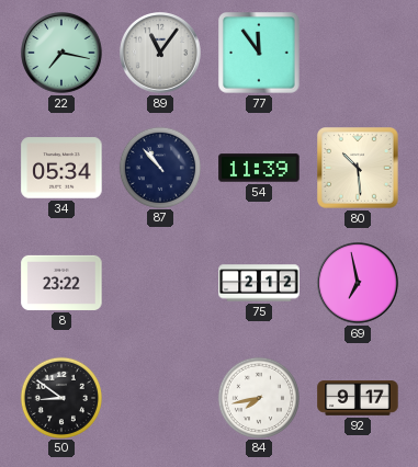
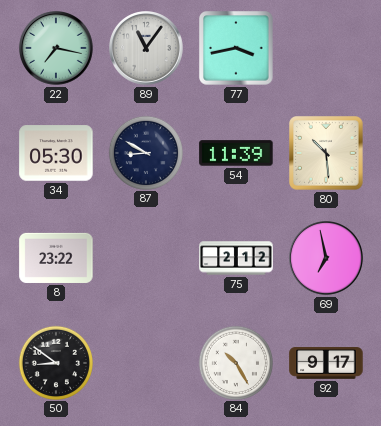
77: 11:54 -> 3:43
34: 05:34 -> 05:30
87: 10:53 -> 8:50
84: 7:43 -> 10:25
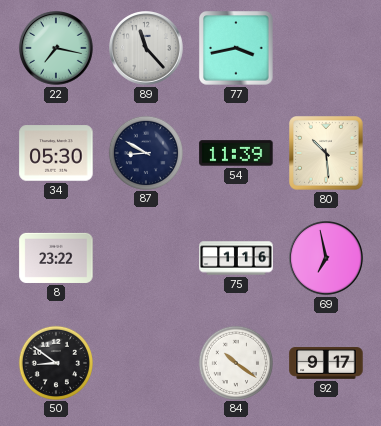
89: 11:06 -> 11:23
75: 2:12 -> 1:16
84: 10:25 -> 10:21
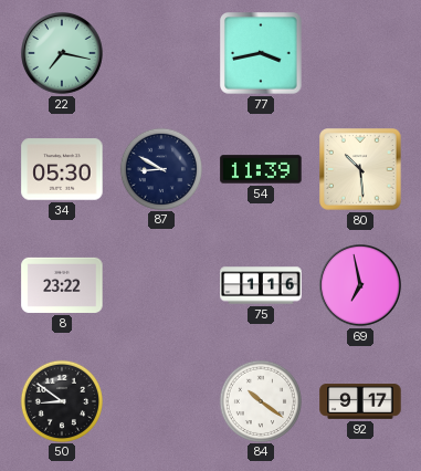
89: 11:23 -> none
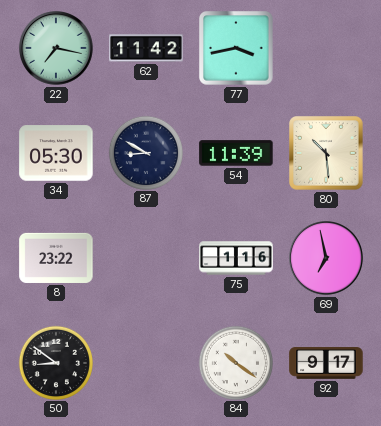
62: none -> 11:42
